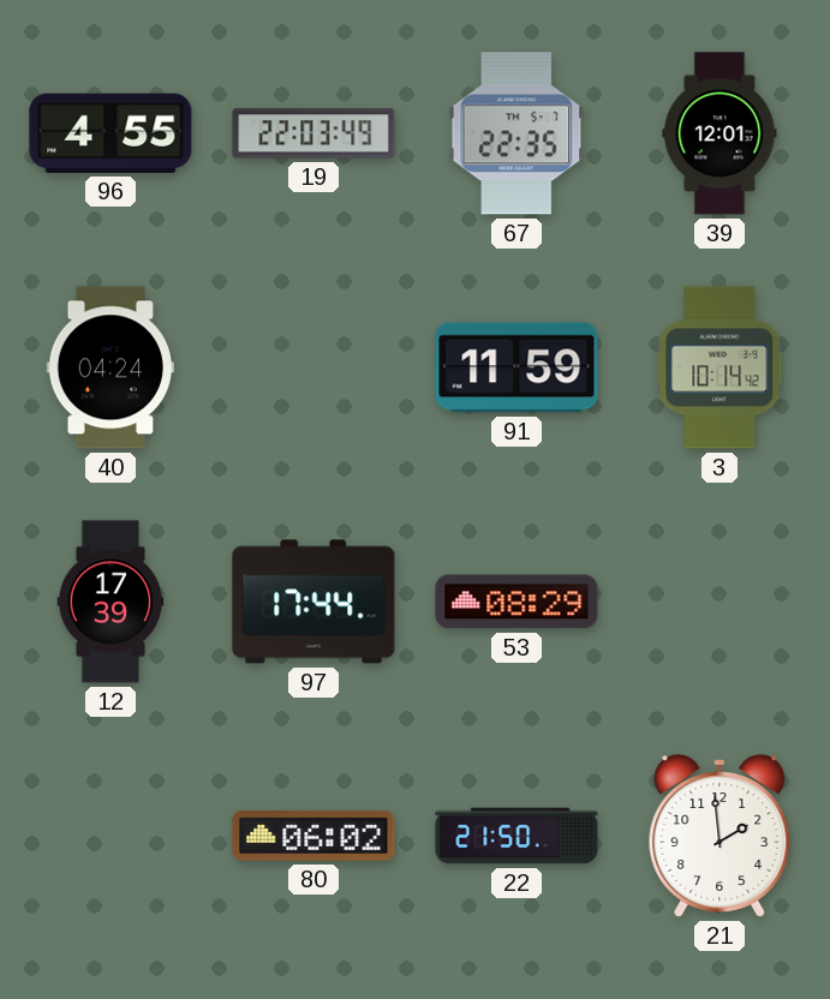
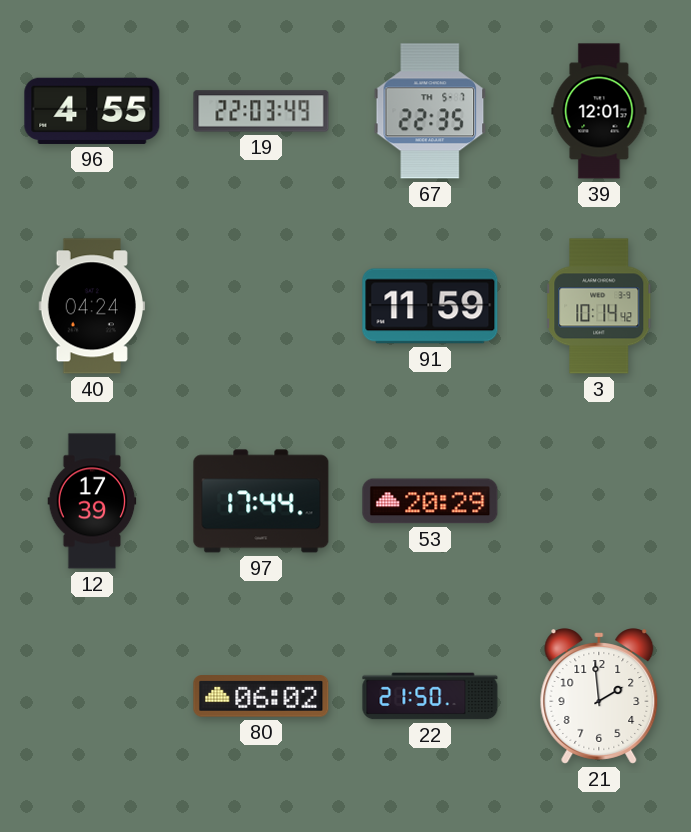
53: 08:29 -> 20:29
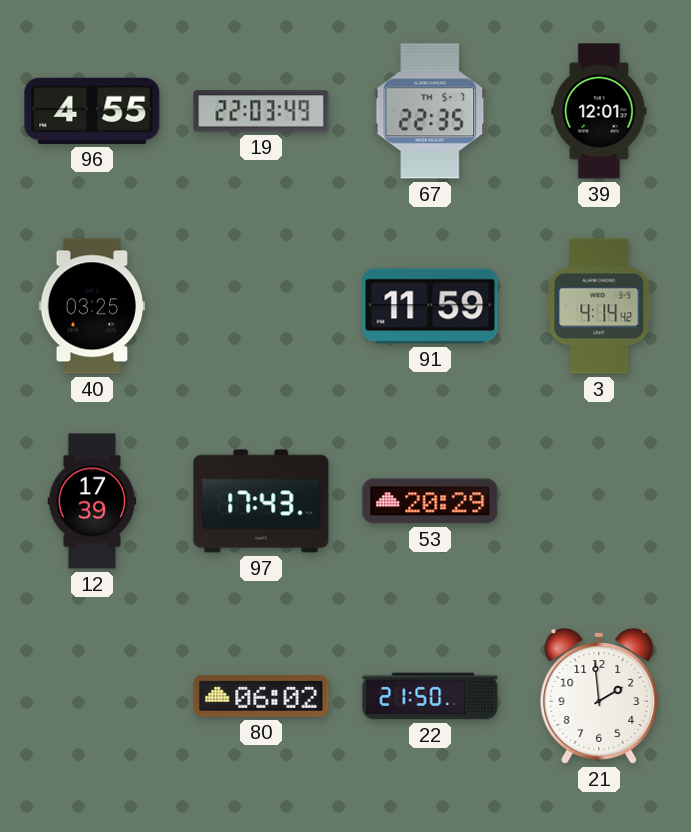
40: 04:24 -> 03:25
3: 10:14 -> 4:14
97: 17:44 -> 17:43
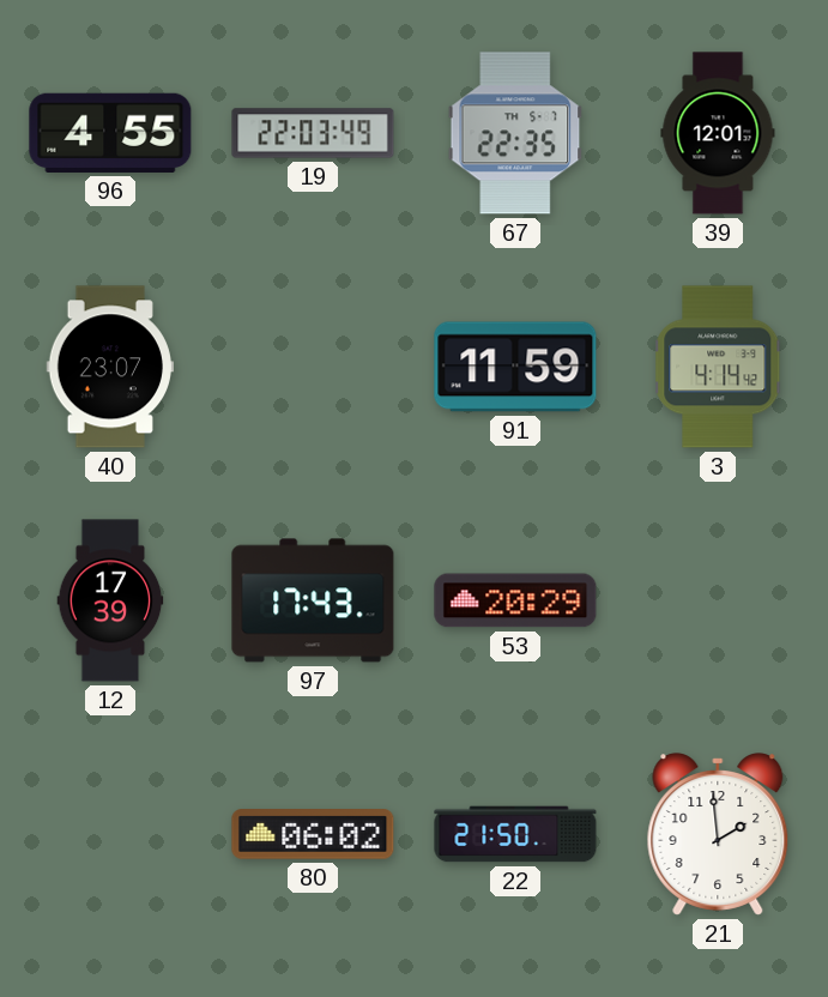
40: 03:25 -> 23:07
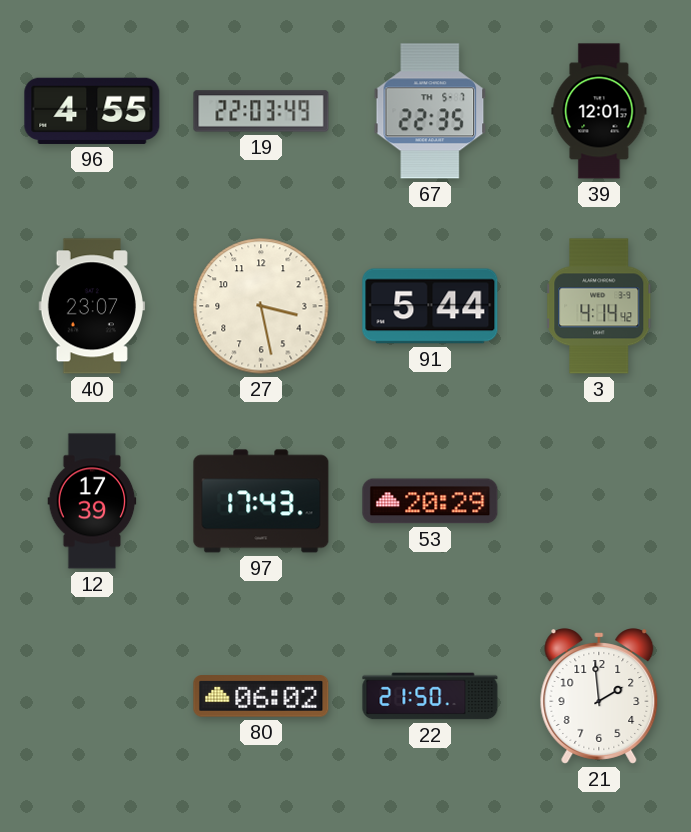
27: none -> 3:28
91: 11:59 -> 5:44
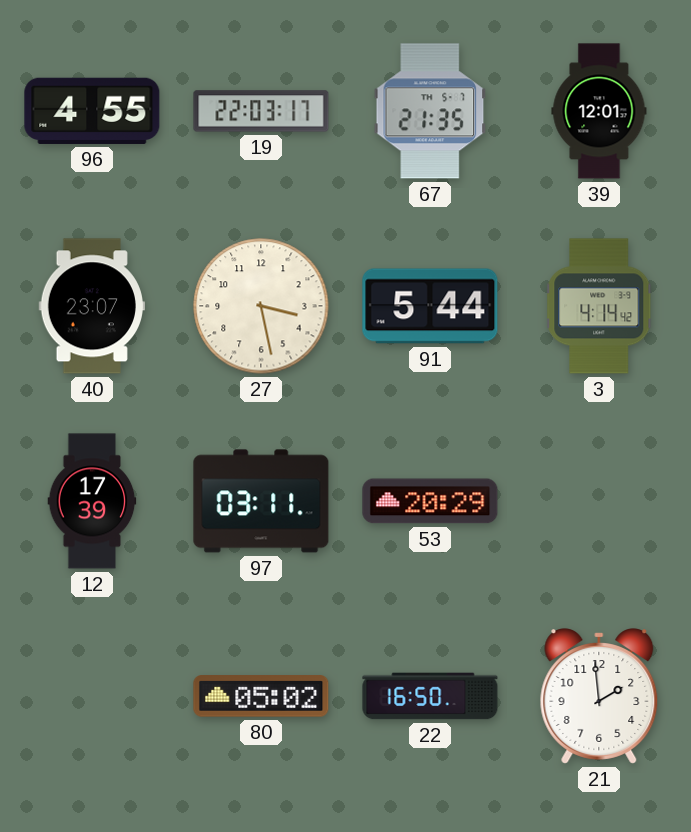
19: 22:03:49 -> 22:03:17
67: 22:35 -> 21:35
97: 17:43 -> 03:11
80: 06:02 -> 05:02
22: 21:50 -> 16:50
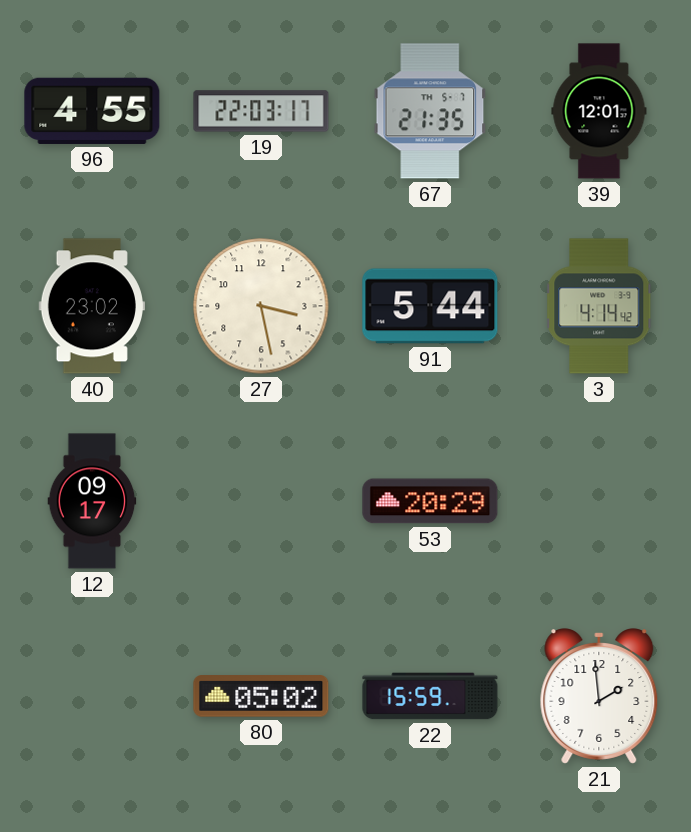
40: 23:07 -> 23:02
12: 17:39 -> 09:17
97: 03:11 -> none
22: 16:50 -> 15:59
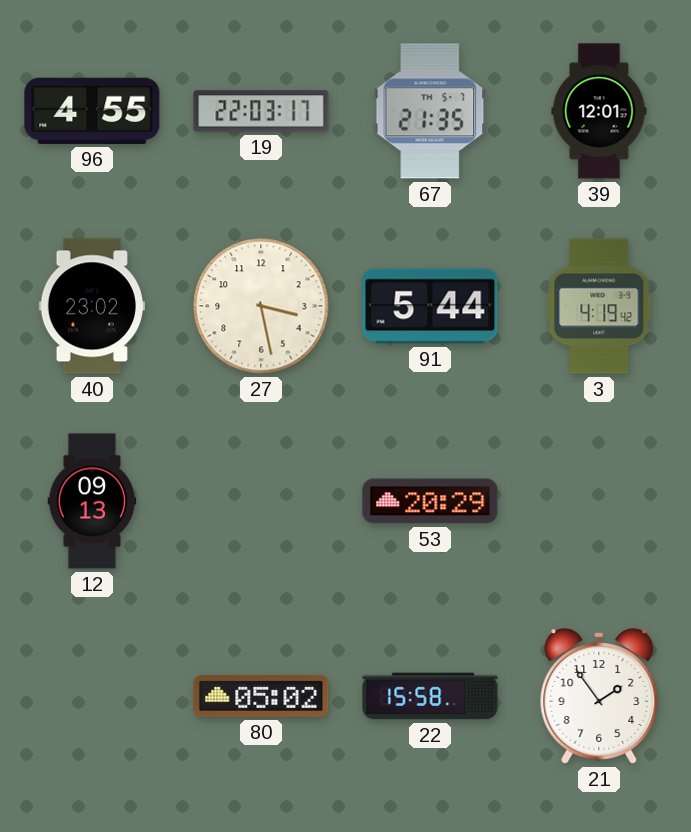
3: 4:14 -> 4:19
12: 09:17 -> 09:13
22: 15:59 -> 15:58
21: 1:59 -> 1:54
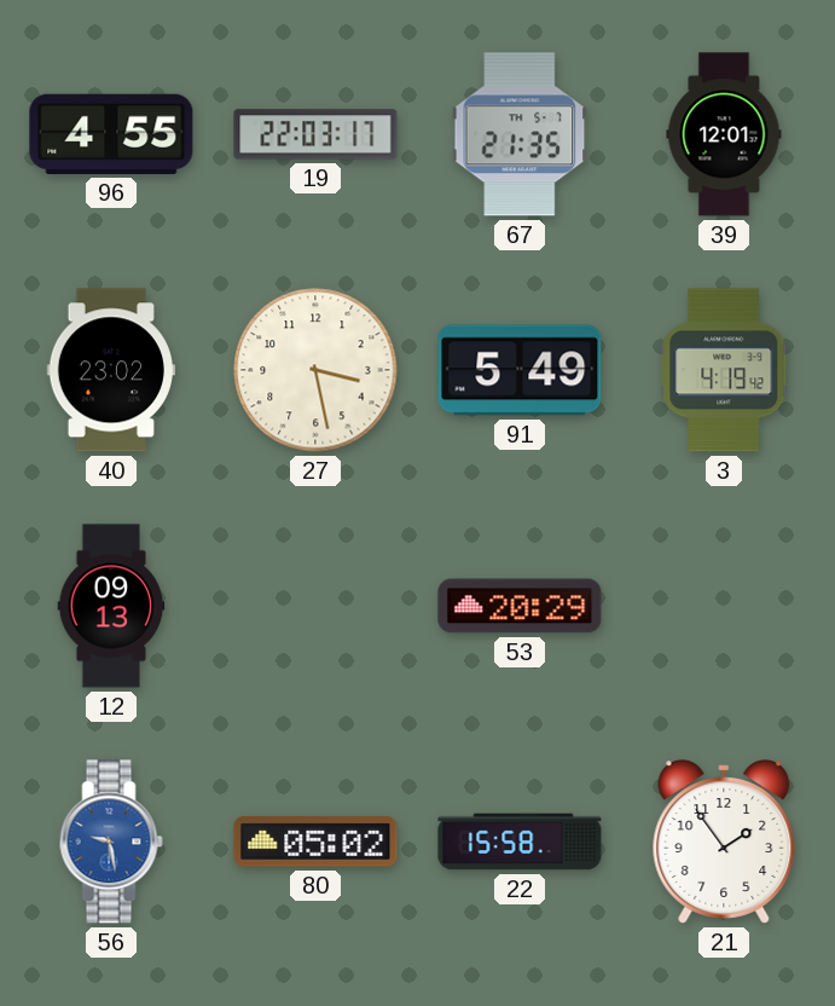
91: 5:44 -> 5:49
56: none -> 9:28
